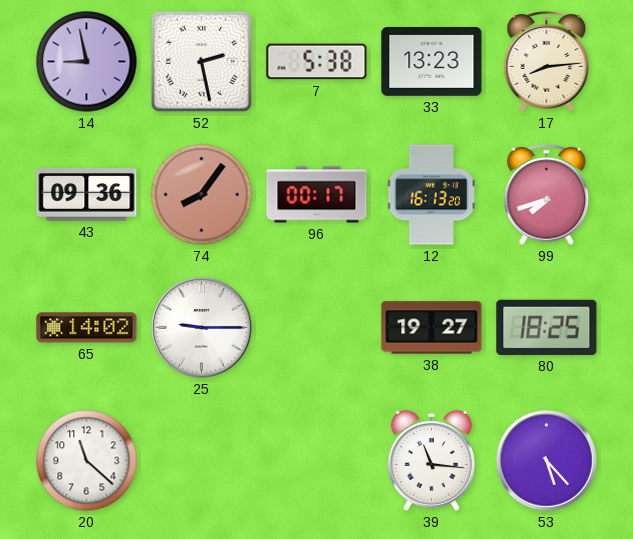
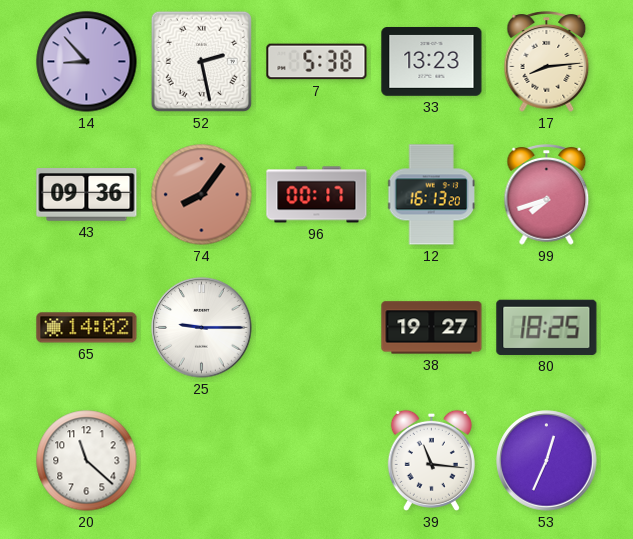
14: 8:58 -> 8:53
53: 5:23 -> 12:34
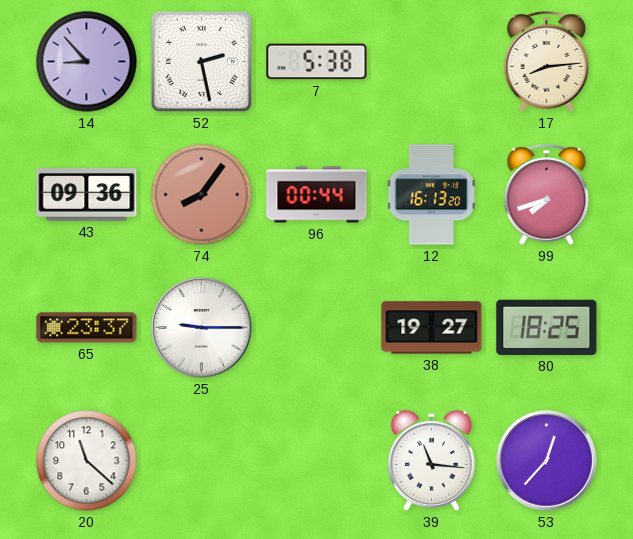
33: 13:23 -> none
96: 00:17 -> 00:44
65: 14:02 -> 23:37
53: 12:34 -> 12:37
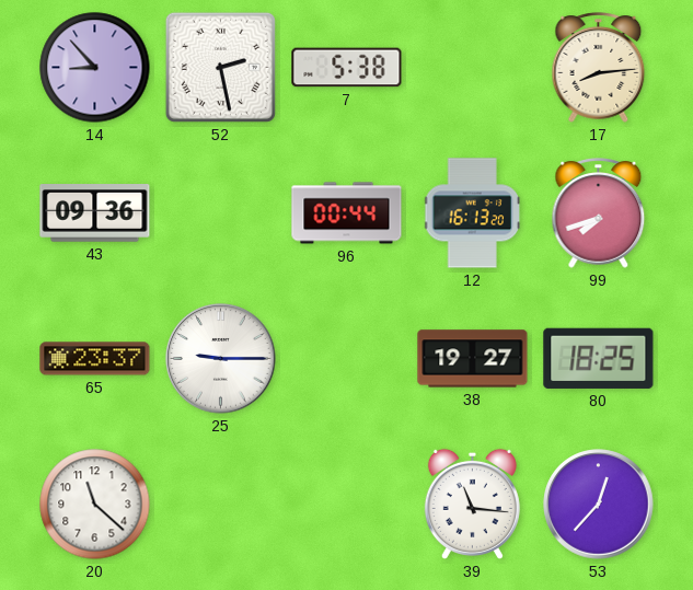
74: 8:06 -> none
